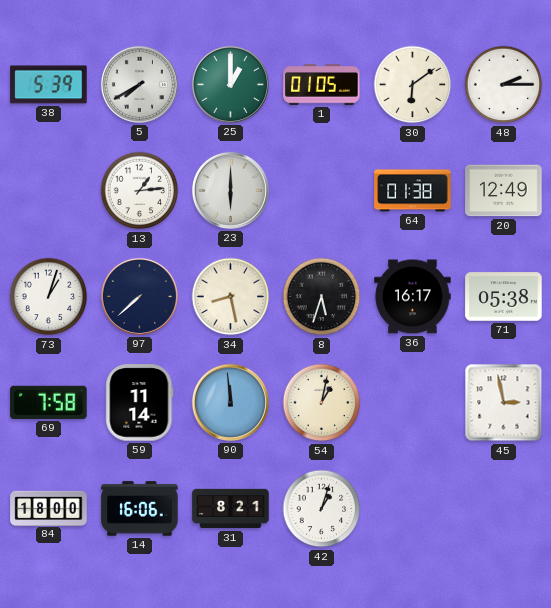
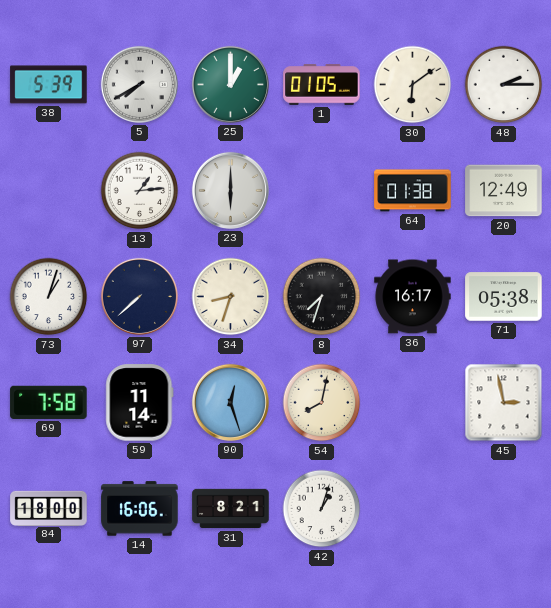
34: 8:28 -> 8:33
8: 5:33 -> 7:33
90: 11:59 -> 12:27
54: 1:02 -> 8:02
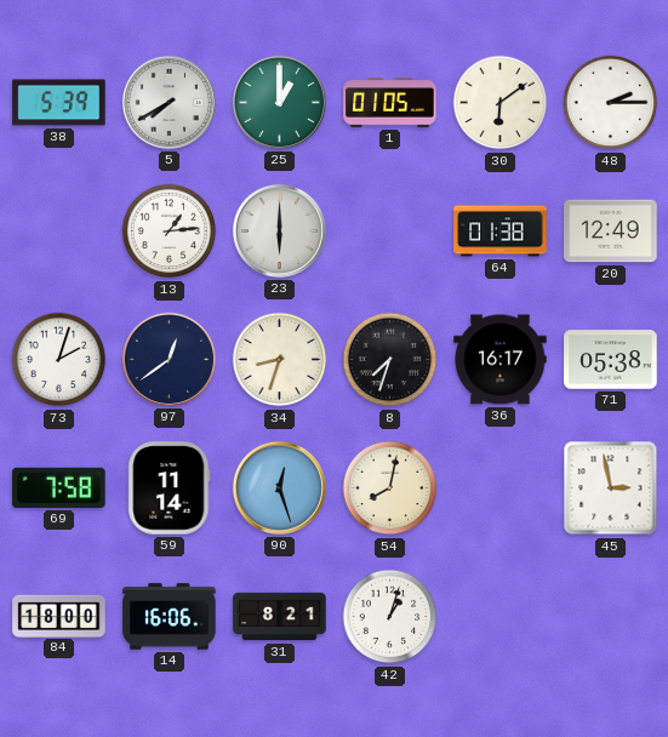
73: 1:03 -> 2:03
97: 7:38 -> 12:39
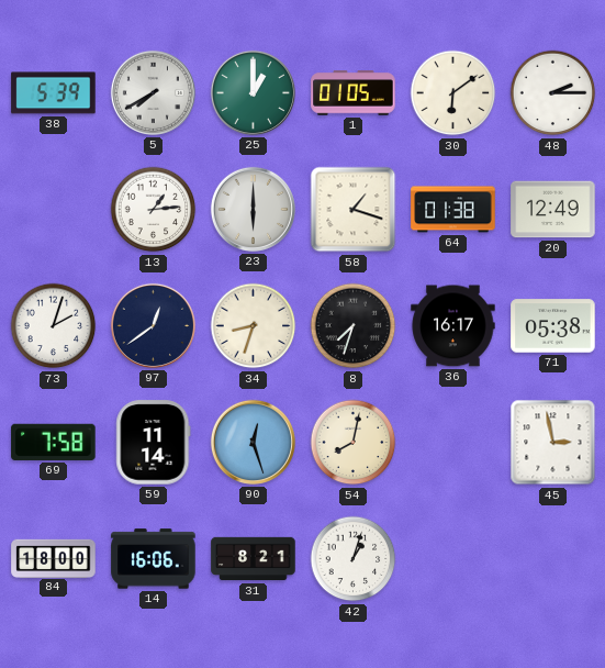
58: none -> 1:18
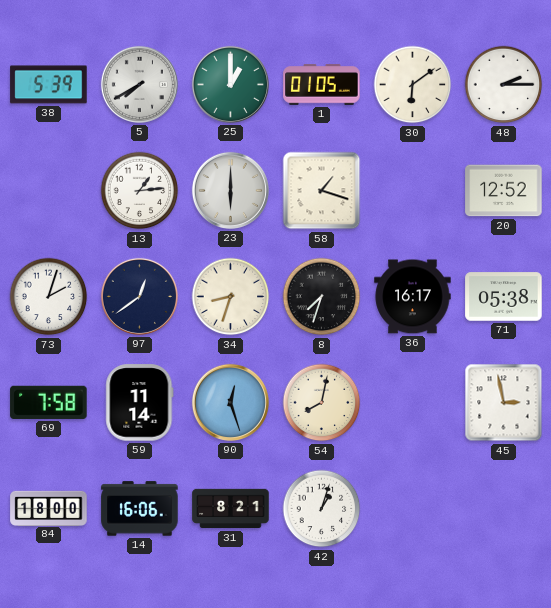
64: 01:38 -> none
20: 12:49 -> 12:52
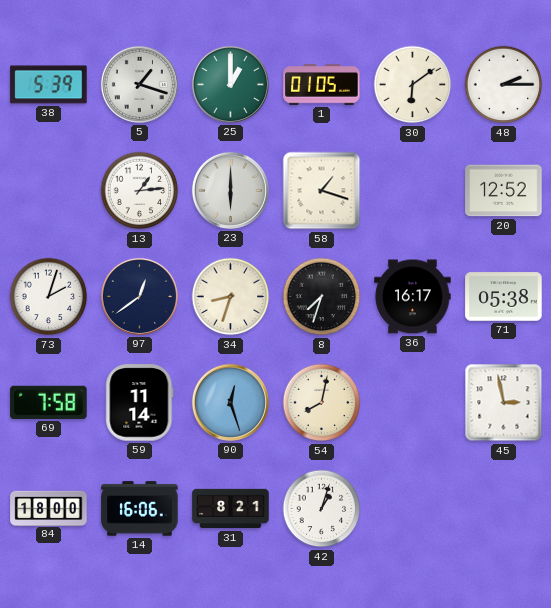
5: 7:40 -> 1:18
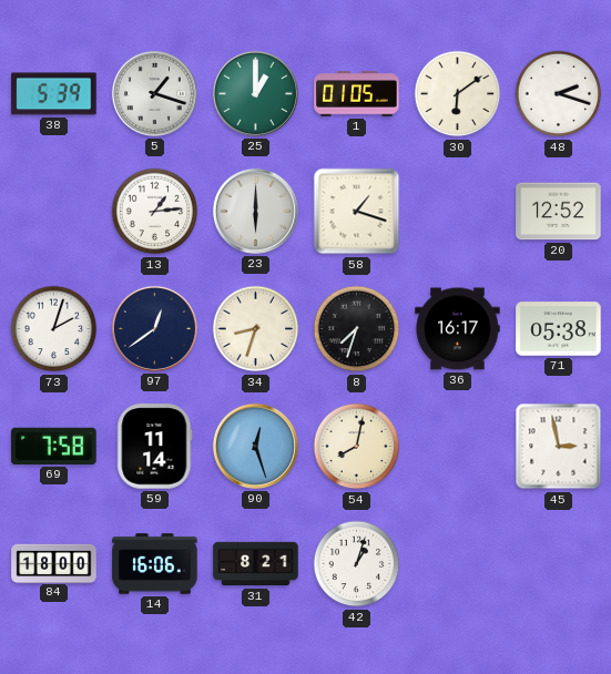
48: 2:15 -> 2:18
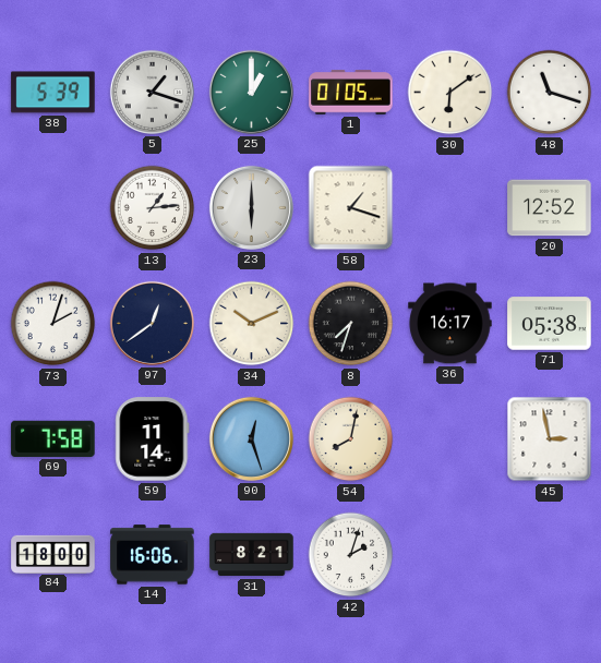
48: 2:18 -> 11:18
34: 8:33 -> 10:11
42: 1:03 -> 2:03
